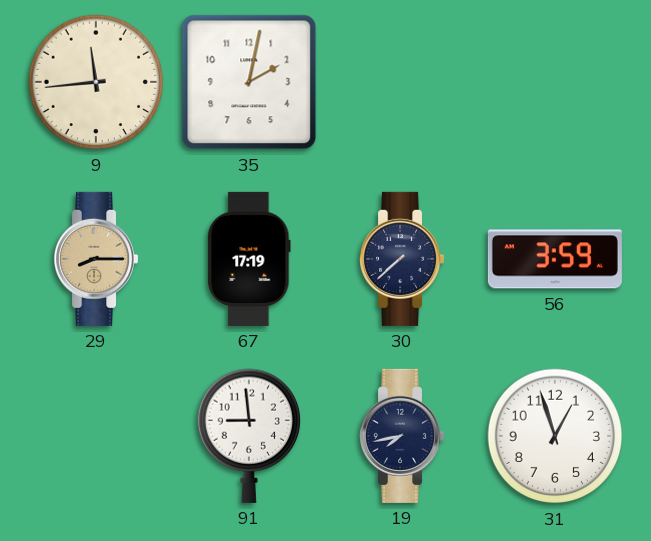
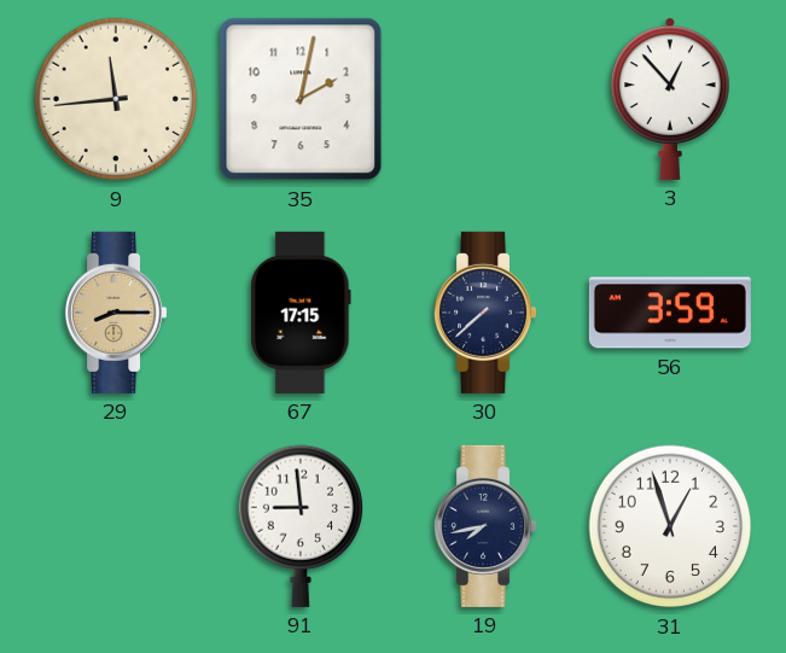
3: none -> 12:53
67: 17:19 -> 17:15
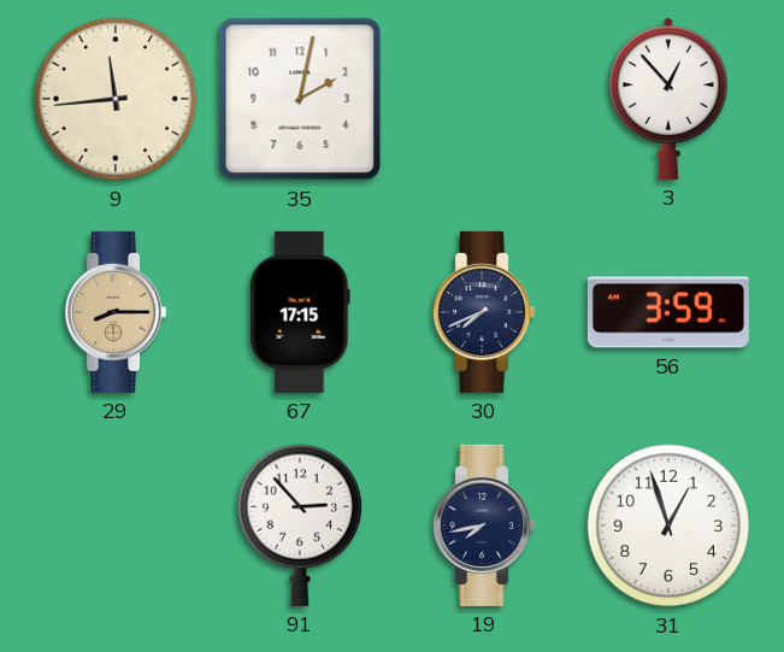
30: 7:38 -> 7:41
91: 8:59 -> 2:53
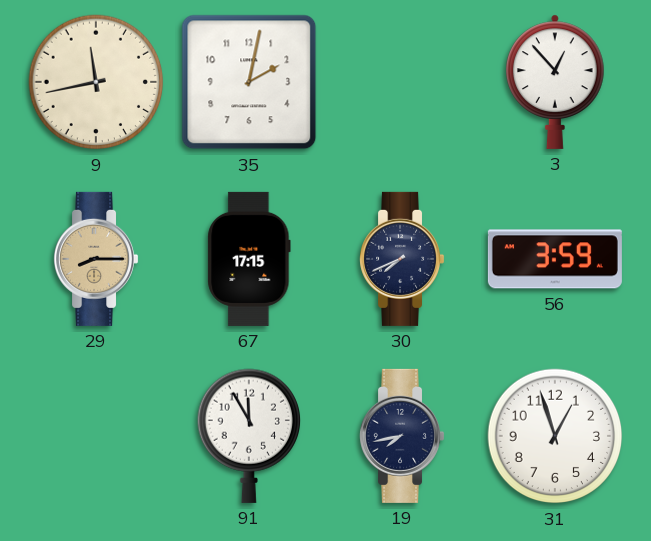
9: 11:44 -> 11:43
91: 2:53 -> 11:55
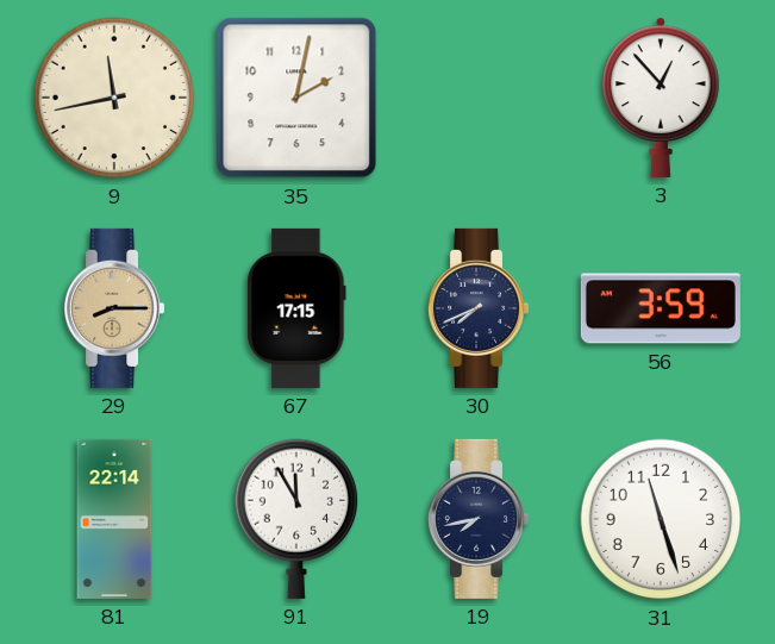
81: none -> 22:14
31: 12:57 -> 11:27
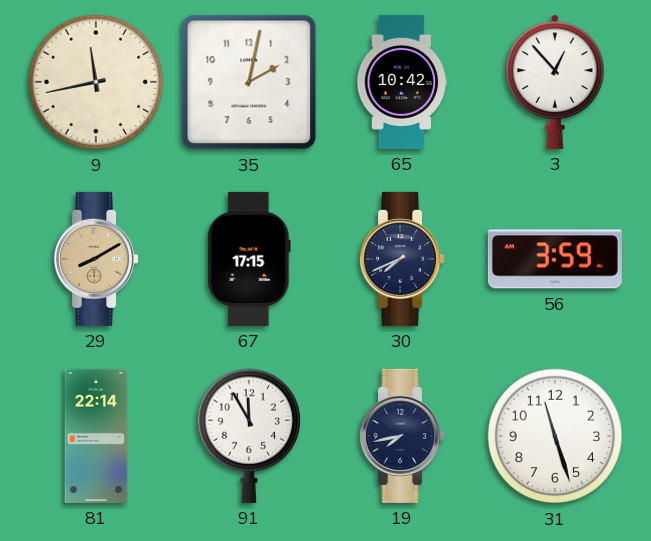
65: none -> 10:42
29: 8:15 -> 8:10
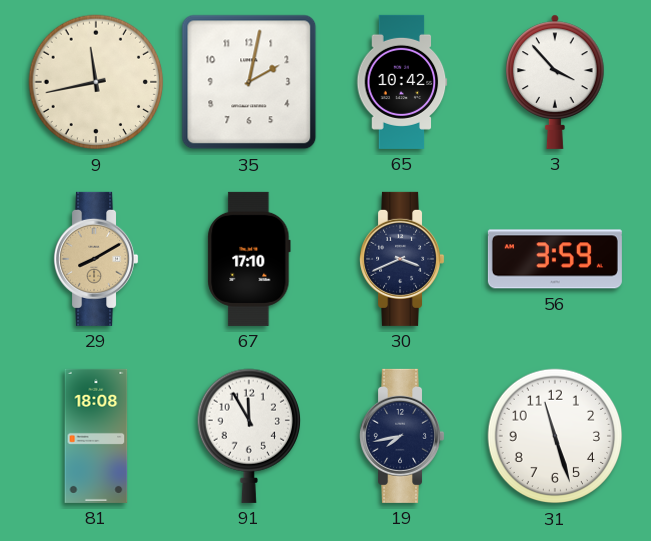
3: 12:53 -> 3:53
67: 17:15 -> 17:10
30: 7:41 -> 3:41
81: 22:14 -> 18:08
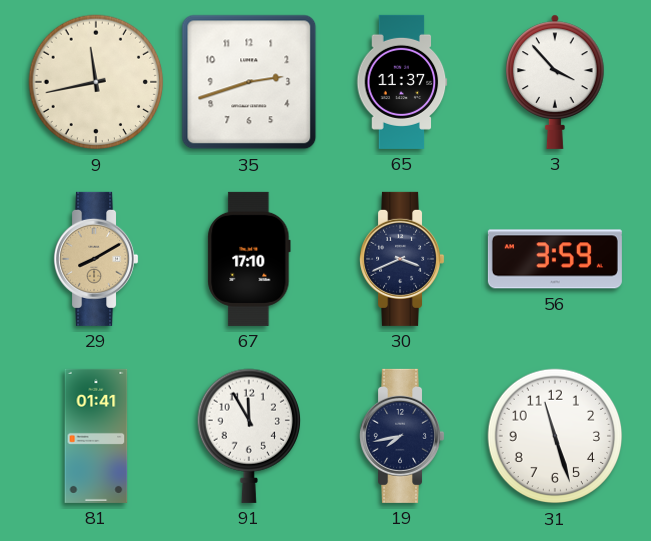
35: 2:02 -> 2:42
65: 10:42 -> 11:37
81: 18:08 -> 01:41
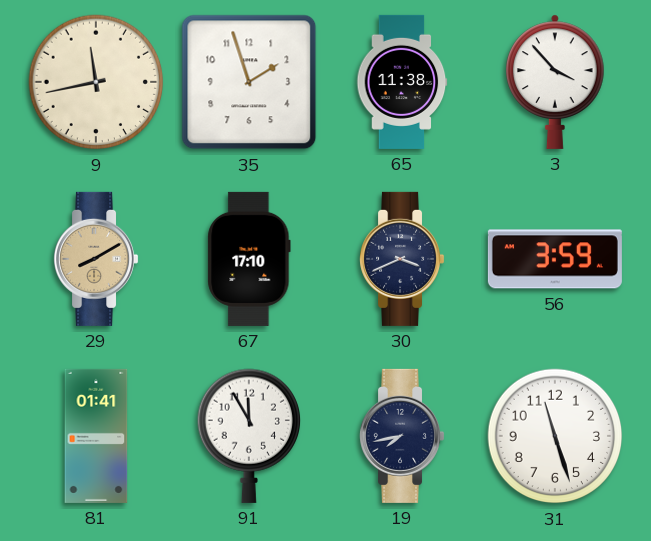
35: 2:42 -> 1:57
65: 11:37 -> 11:38
